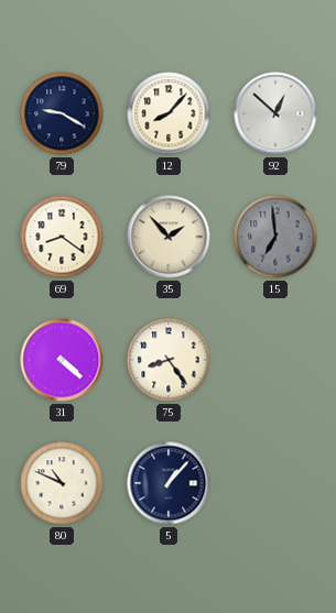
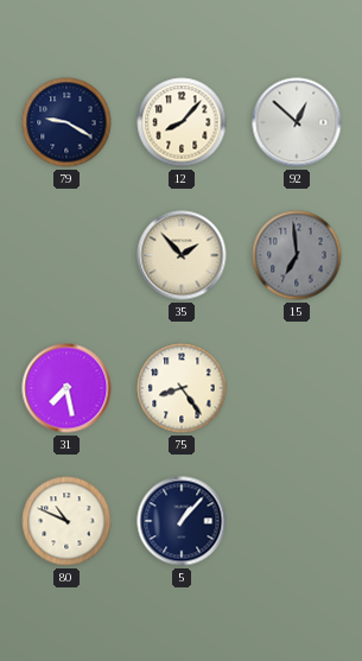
69: 8:21 -> none
31: 4:22 -> 7:28
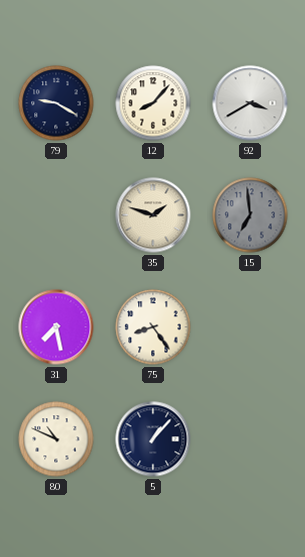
92: 12:52 -> 3:40
35: 1:53 -> 1:48
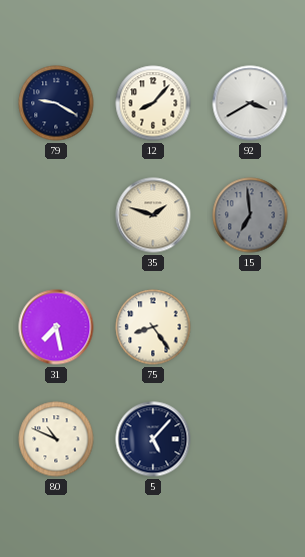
5: 1:07 -> 5:07
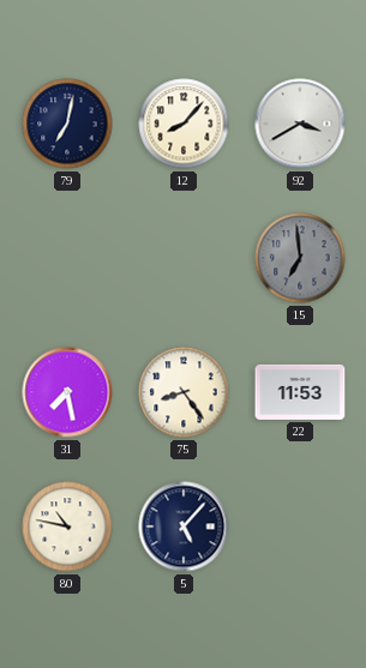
79: 9:20 -> 7:02
35: 1:48 -> none
22: none -> 11:53
80: 10:49 -> 10:47
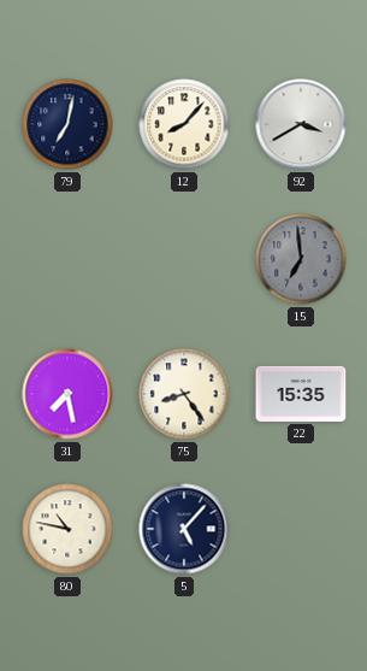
22: 11:53 -> 15:35
